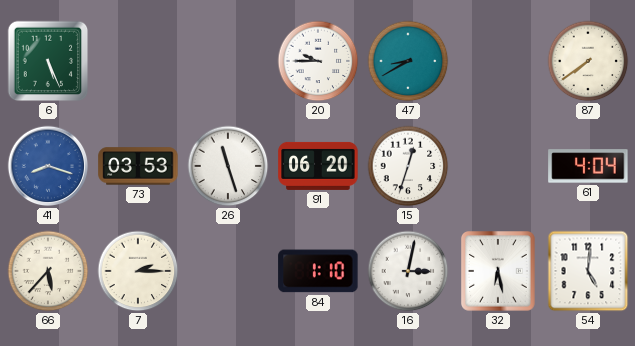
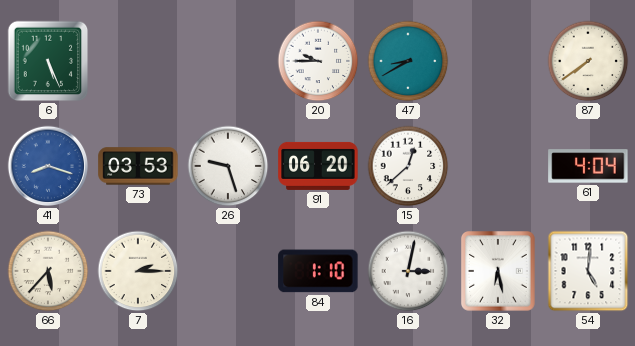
26: 11:27 -> 9:27
15: 12:33 -> 12:38
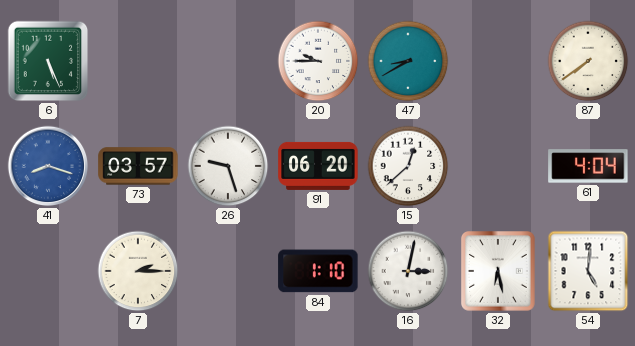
73: 03:53 -> 03:57
66: 5:37 -> none
